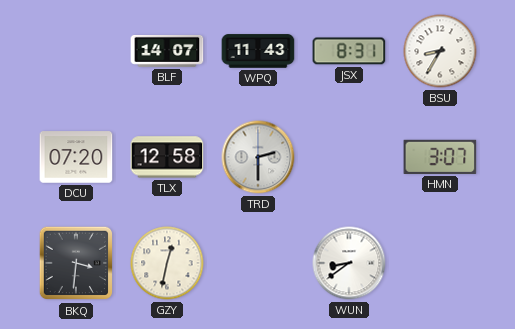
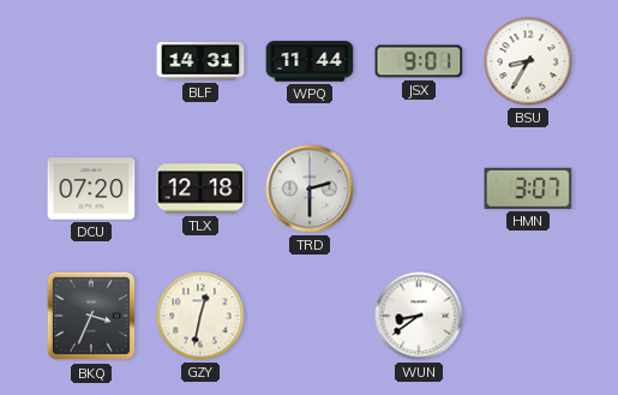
BLF: 14:07 -> 14:31
WPQ: 11:43 -> 11:44
JSX: 8:31 -> 9:01
TLX: 12:58 -> 12:18
BKQ: 3:31 -> 3:34
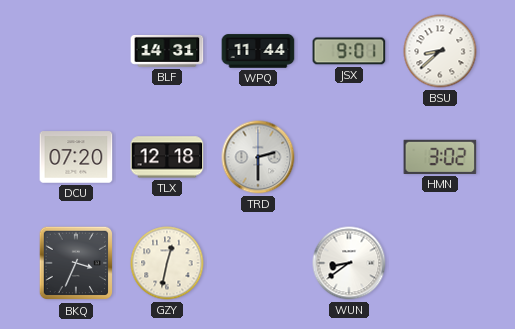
BSU: 8:35 -> 8:38
HMN: 3:07 -> 3:02
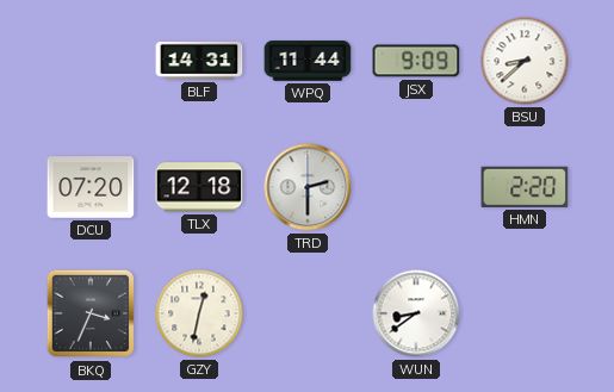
JSX: 9:01 -> 9:09
HMN: 3:02 -> 2:20
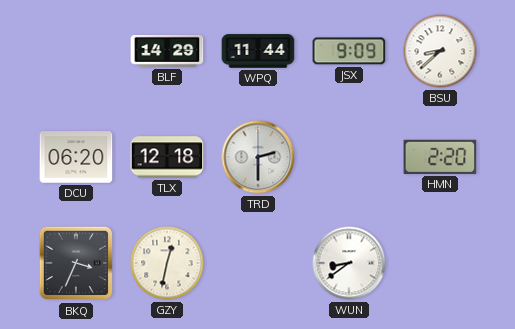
BLF: 14:31 -> 14:29
DCU: 07:20 -> 06:20
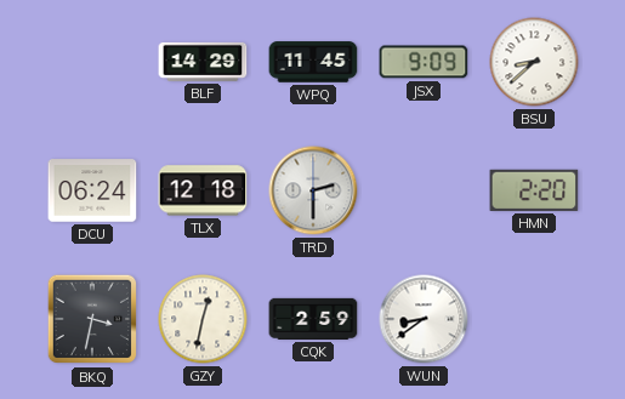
WPQ: 11:44 -> 11:45
DCU: 06:20 -> 06:24
BKQ: 3:34 -> 3:32
CQK: none -> 2:59
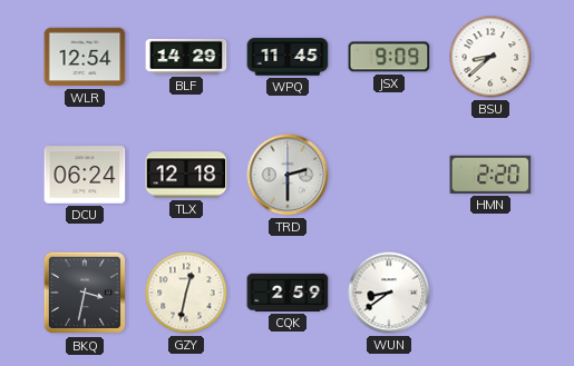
WLR: none -> 12:54
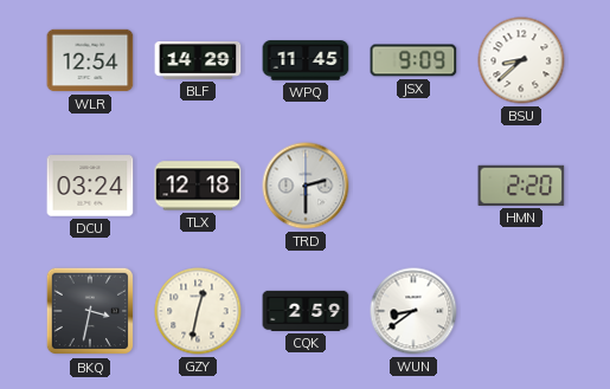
DCU: 06:24 -> 03:24
